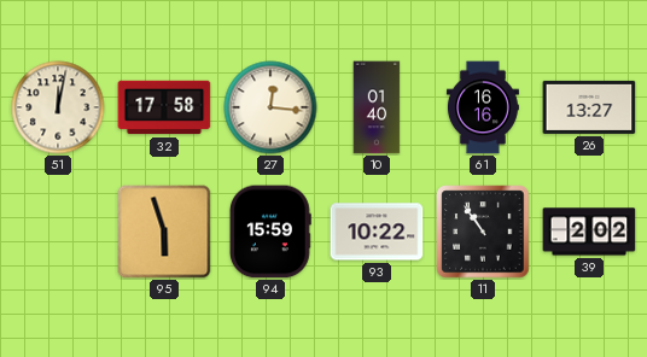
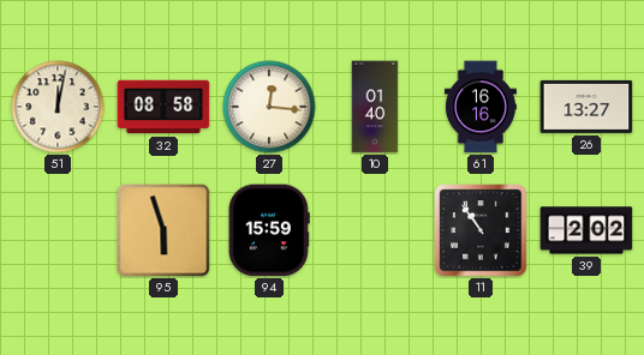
32: 17:58 -> 08:58
93: 10:22 -> none
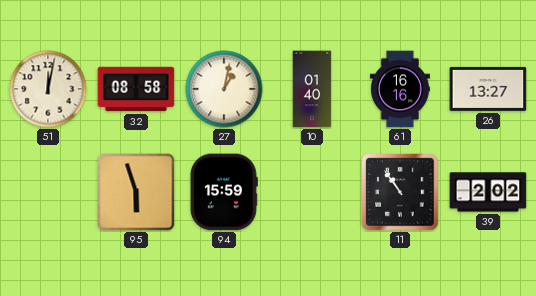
27: 12:16 -> 1:02
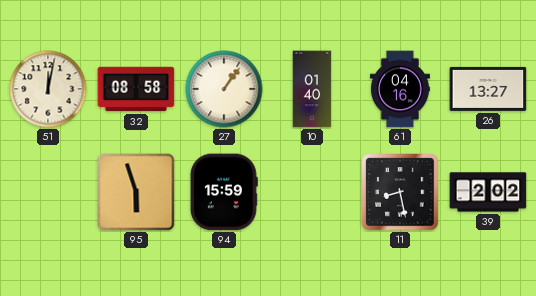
27: 1:02 -> 1:06
61: 16:16 -> 04:16
11: 10:54 -> 8:28
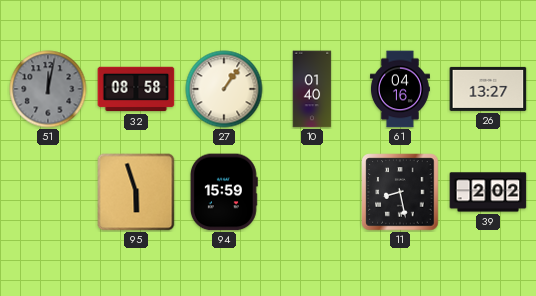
51 dial: cream -> grey
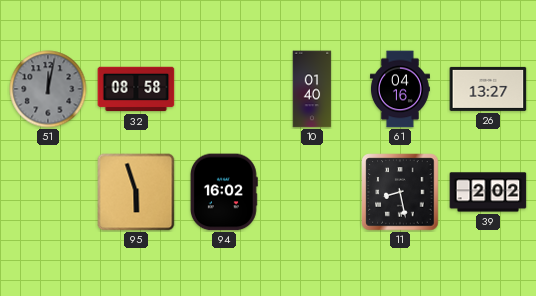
27: 1:06 -> none
94: 15:59 -> 16:02
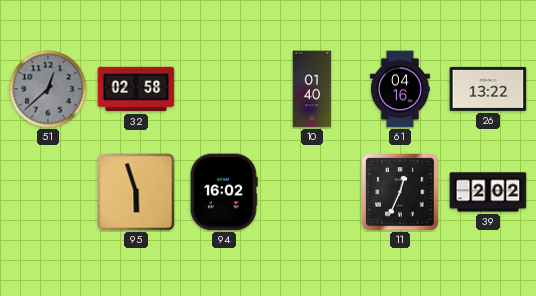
51: 12:02 -> 12:38
32: 08:58 -> 02:58
26: 13:27 -> 13:22
11: 8:28 -> 12:34
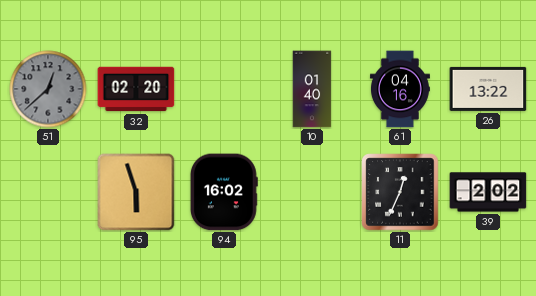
32: 02:58 -> 02:20
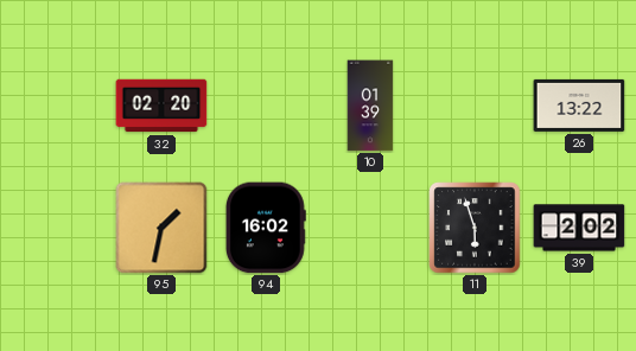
51: 12:38 -> none
10: 01:40 -> 01:39
61: 04:16 -> none
95: 5:57 -> 1:32
11: 12:34 -> 5:57
